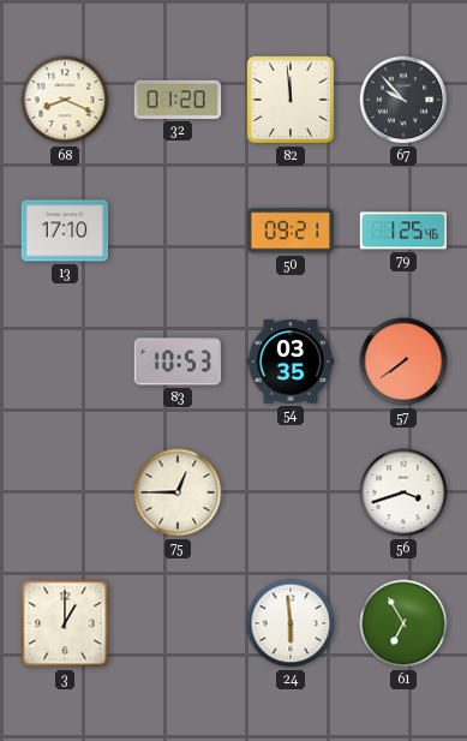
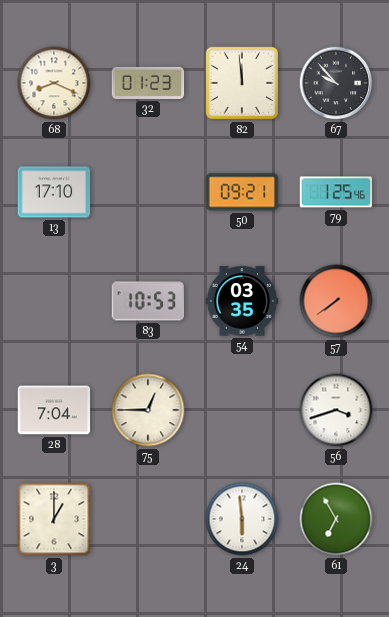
32: 01:20 -> 01:23
28: none -> 7:04
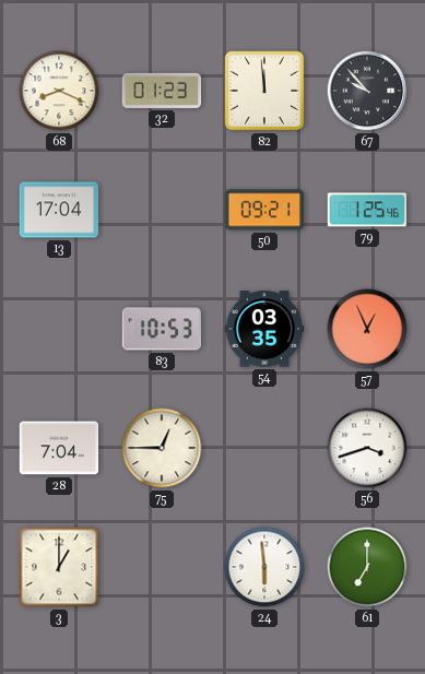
13: 17:10 -> 17:04
57: 7:39 -> 12:56
61: 6:55 -> 7:00
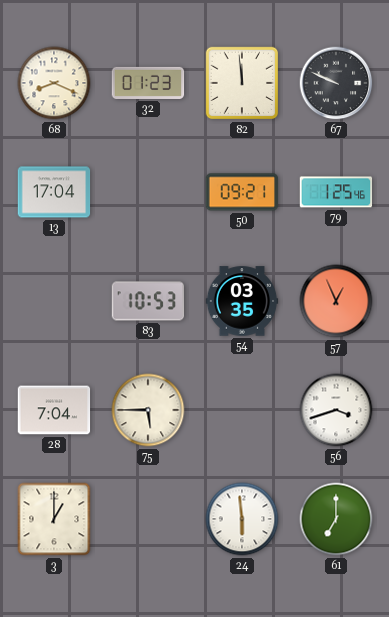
67: 9:53 -> 9:49
75: 12:45 -> 5:45
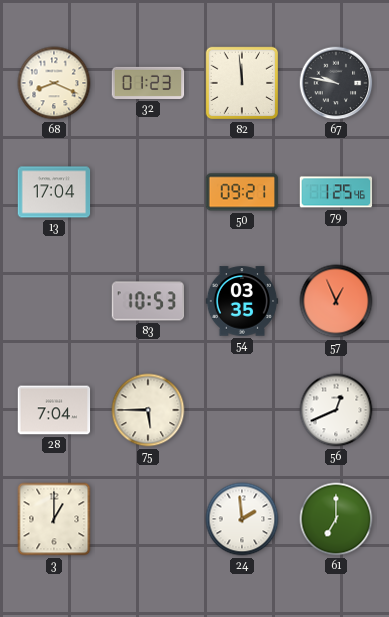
67: 9:49 -> 9:47
56: 3:42 -> 12:41
24: 5:59 -> 1:59
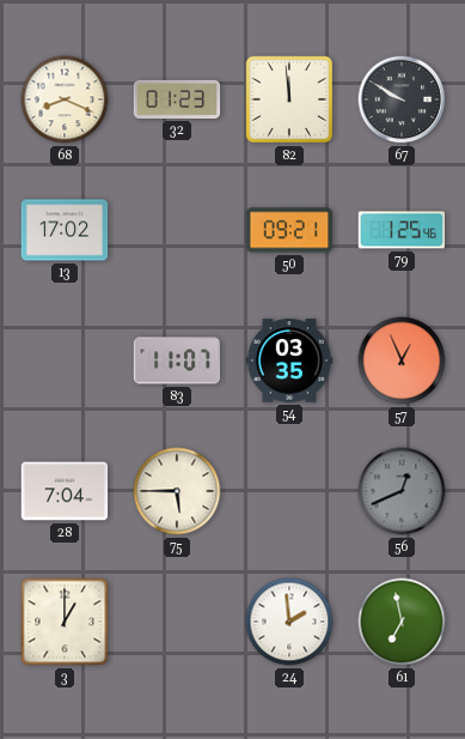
67: 9:47 -> 9:50
13: 17:04 -> 17:02
83: 10:53 -> 11:07
56 dial: white -> grey
61: 7:00 -> 6:58
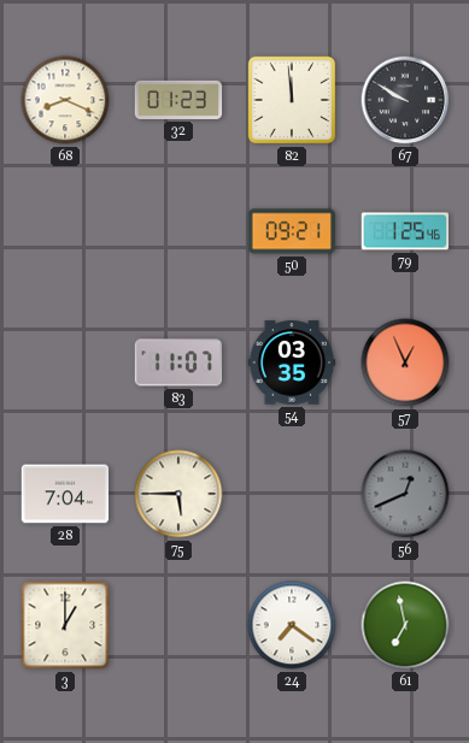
13: 17:02 -> none
24: 1:59 -> 7:21
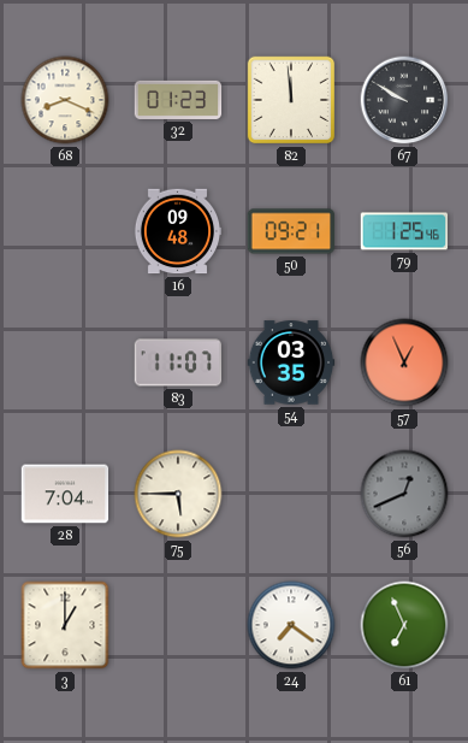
16: none -> 09:48
61: 6:58 -> 6:56
